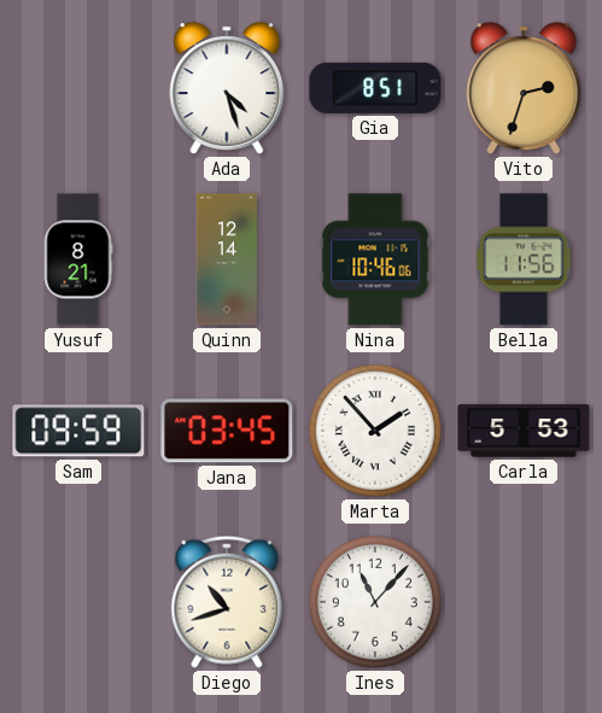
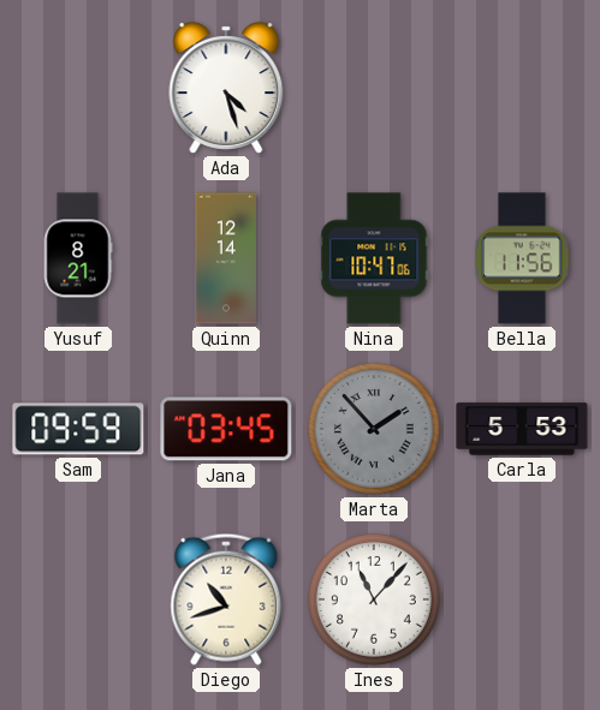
Gia: 8:51 -> none
Vito: 2:33 -> none
Nina: 10:46 -> 10:47
Marta dial: white -> grey
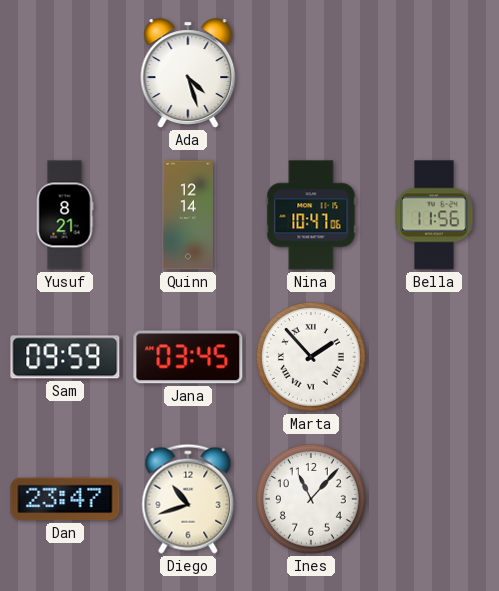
Marta dial: grey -> white
Carla: 5:53 -> none
Dan: none -> 23:47
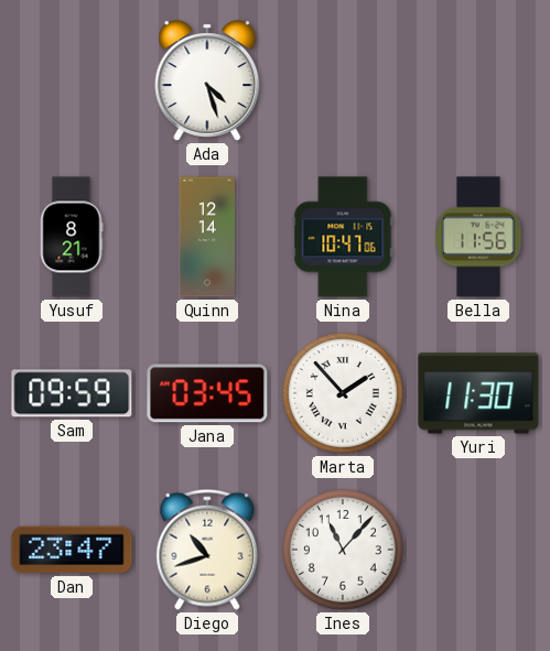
Yuri: none -> 11:30
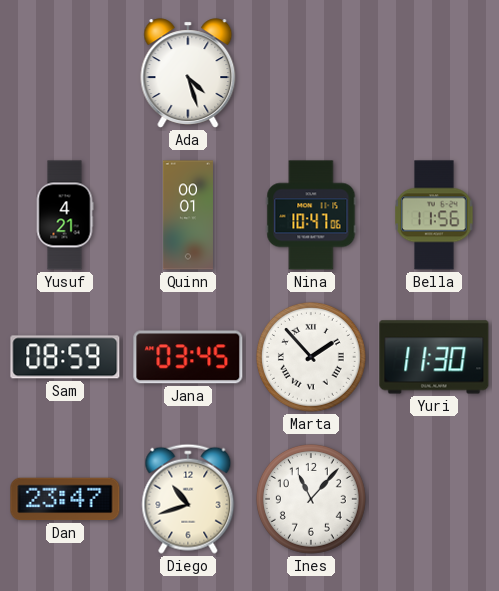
Yusuf: 8:21 -> 4:21
Quinn: 12:14 -> 00:01
Sam: 09:59 -> 08:59
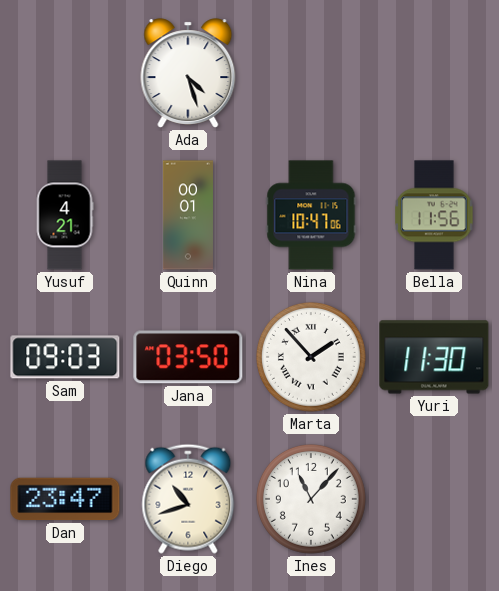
Sam: 08:59 -> 09:03
Jana: 03:45 -> 03:50
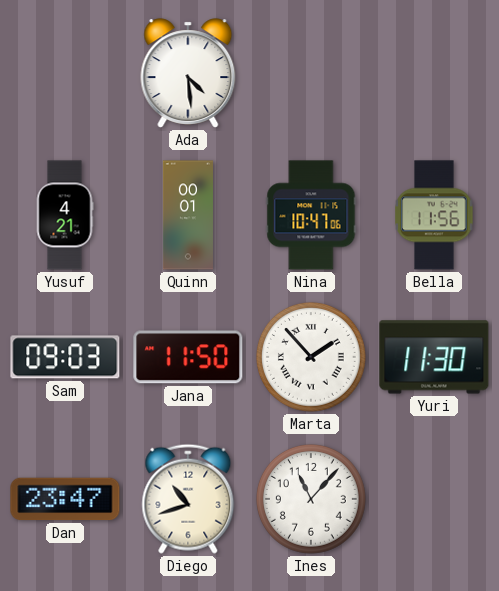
Ada: 4:27 -> 4:29
Jana: 03:50 -> 11:50
